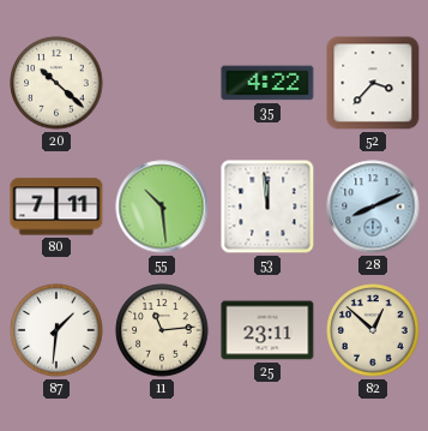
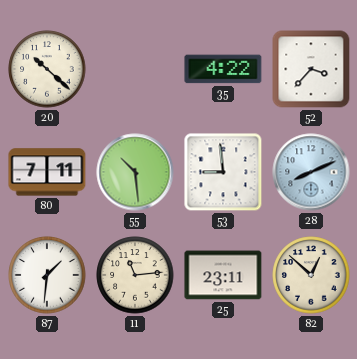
53: 11:59 -> 8:59
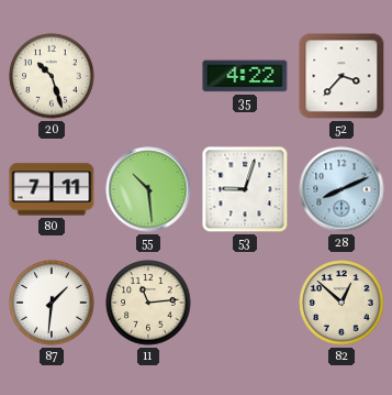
20: 10:22 -> 10:27
53: 8:59 -> 9:03
25: 23:11 -> none
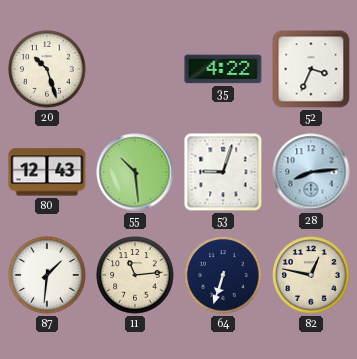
52: 3:37 -> 3:34
80: 7:11 -> 12:43
28: 8:11 -> 8:14
64: none -> 6:33
82: 12:52 -> 12:47
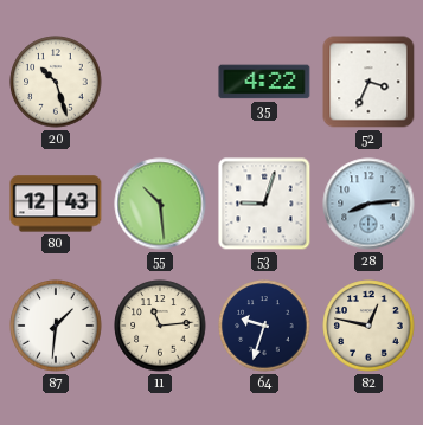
64: 6:33 -> 9:33
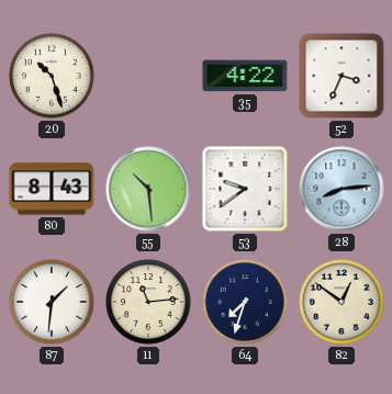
80: 12:43 -> 8:43
53: 9:03 -> 9:39
64: 9:33 -> 7:33
82: 12:47 -> 12:51
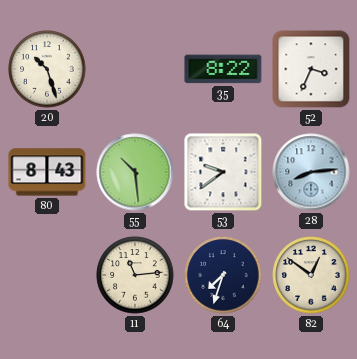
35: 4:22 -> 8:22
87: 1:31 -> none
